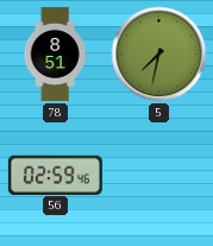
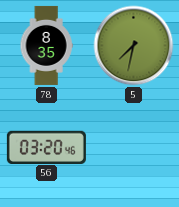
78: 8:51 -> 8:35
56: 02:59 -> 03:20
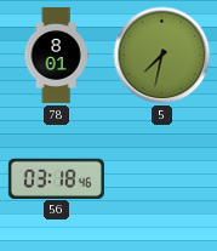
78: 8:35 -> 8:01
56: 03:20 -> 03:18
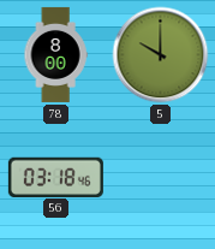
78: 8:01 -> 8:00
5: 7:32 -> 10:00
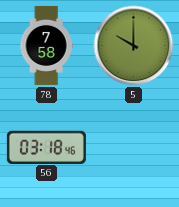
78: 8:00 -> 7:58
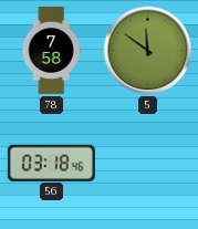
5: 10:00 -> 11:51
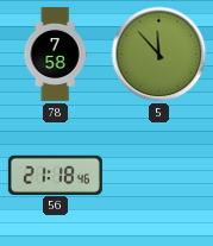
5: 11:51 -> 11:53
56: 03:18 -> 21:18
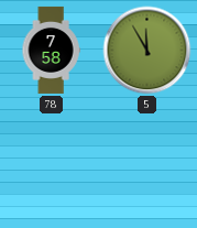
5: 11:53 -> 11:55
56: 21:18 -> none
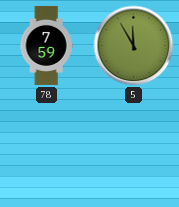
78: 7:58 -> 7:59
